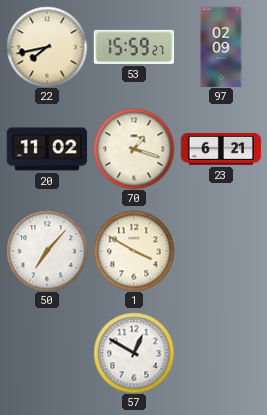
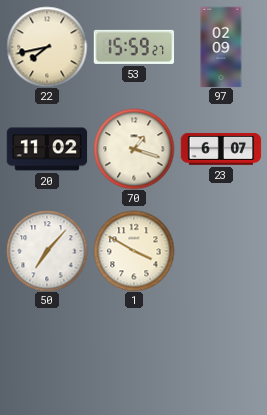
23: 6:21 -> 6:07
57: 12:50 -> none
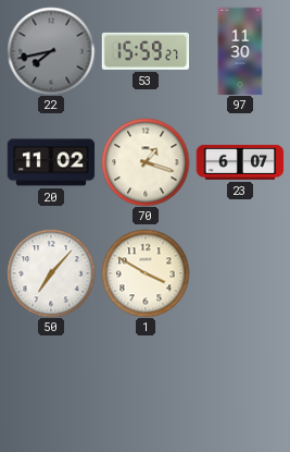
22 dial: cream -> grey
97: 02:09 -> 11:30
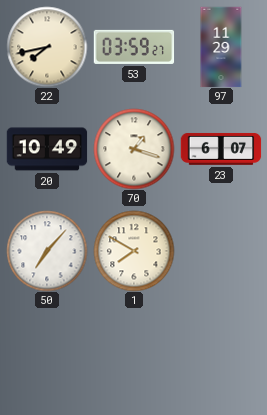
22 dial: grey -> cream
53: 15:59 -> 03:59
97: 11:30 -> 11:29
20: 11:02 -> 10:49
1: 3:50 -> 7:50
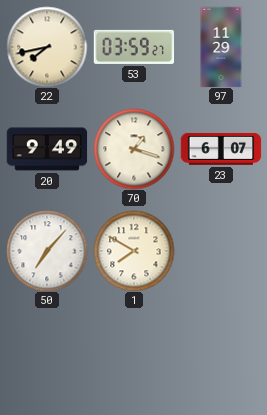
20: 10:49 -> 9:49
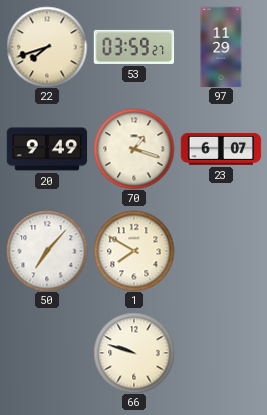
22: 7:43 -> 7:42
66: none -> 9:48
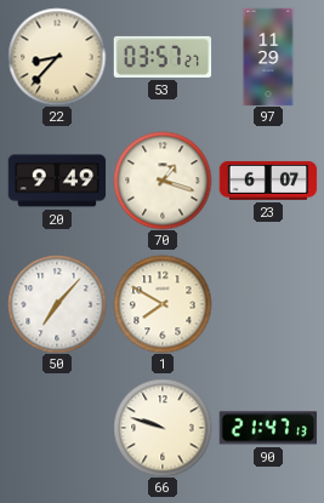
22: 7:42 -> 8:37
53: 03:59 -> 03:57
90: none -> 21:47
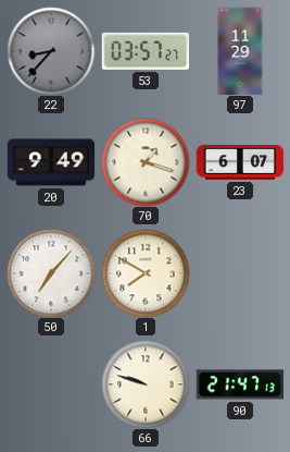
22 dial: cream -> grey
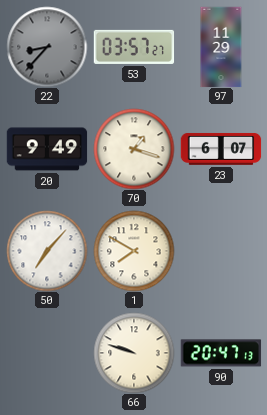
90: 21:47 -> 20:47
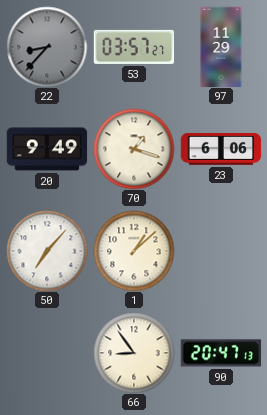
23: 6:07 -> 6:06
1: 7:50 -> 1:08
66: 9:48 -> 8:54
